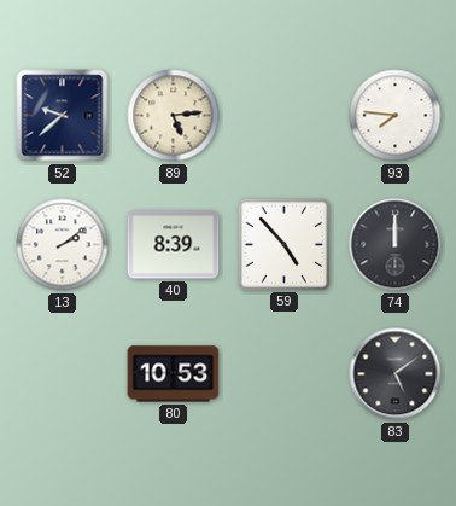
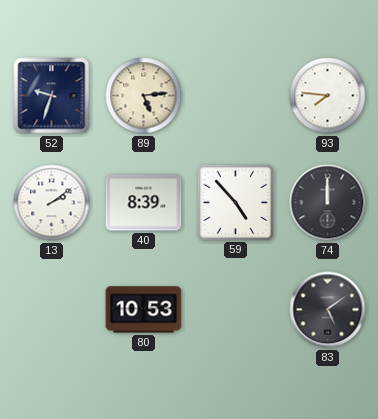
52: 9:38 -> 9:33
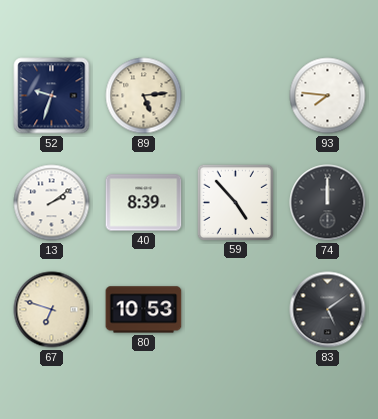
67: none -> 6:48
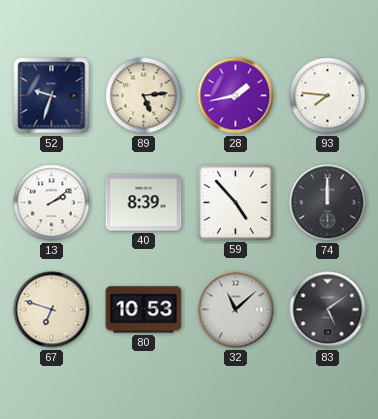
28: none -> 1:43
32: none -> 11:08
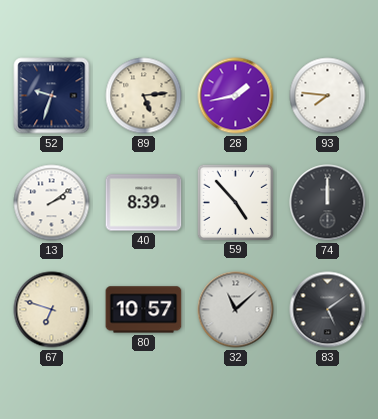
80: 10:53 -> 10:57
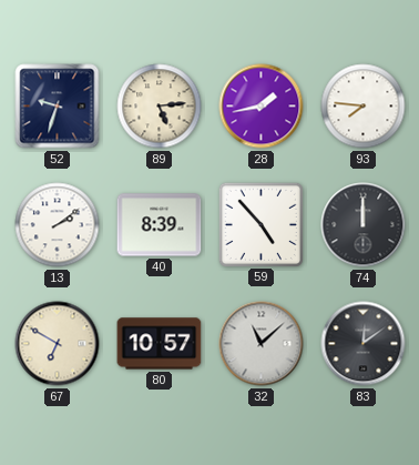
67: 6:48 -> 6:50
83: 5:09 -> 12:09
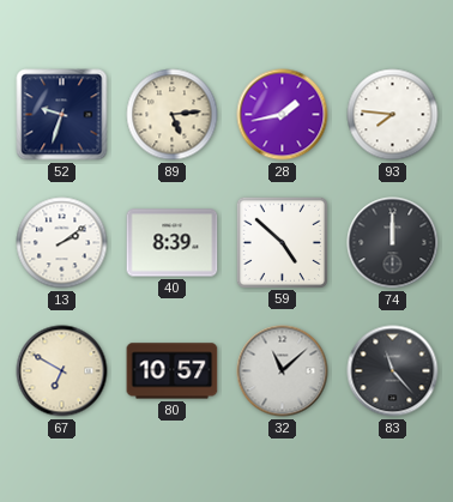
59: 4:53 -> 4:52
83: 12:09 -> 11:23
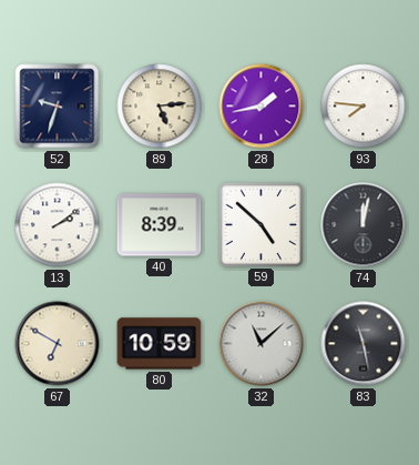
74: 12:00 -> 12:02
80: 10:57 -> 10:59
83: 11:23 -> 11:28
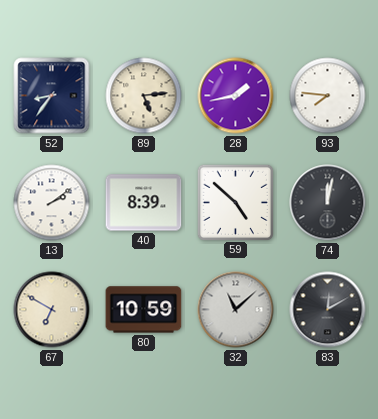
52: 9:33 -> 8:36
83: 11:28 -> 12:10
